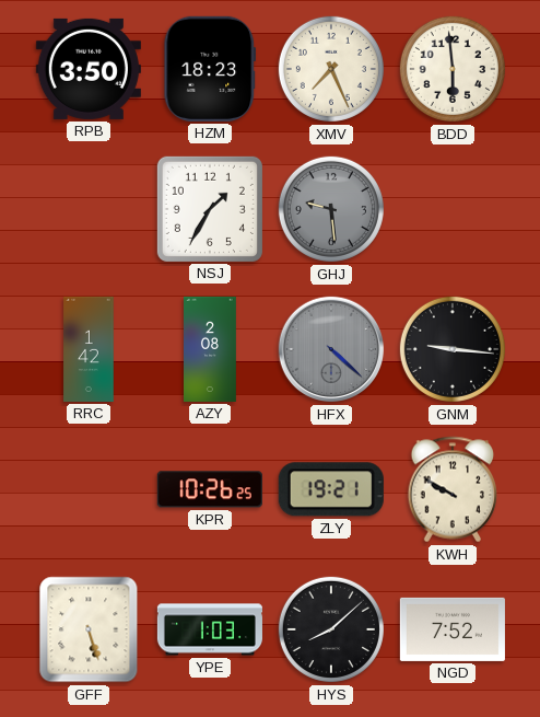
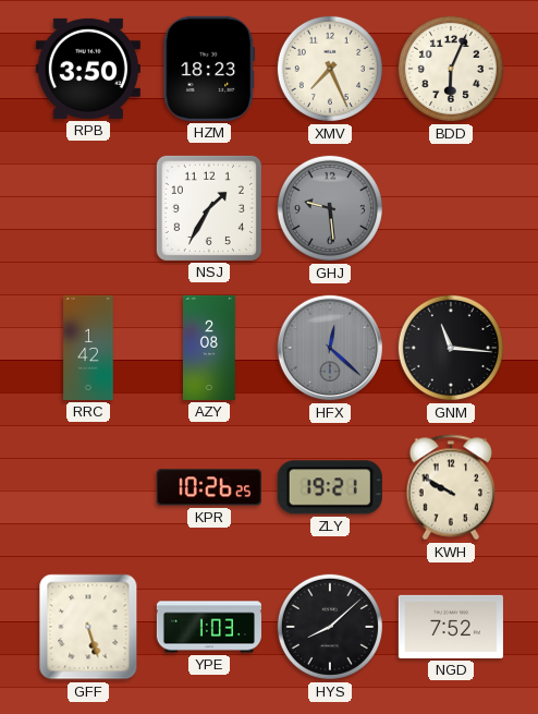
BDD: 5:59 -> 6:04
HFX: 4:22 -> 12:22
GNM: 9:16 -> 11:16
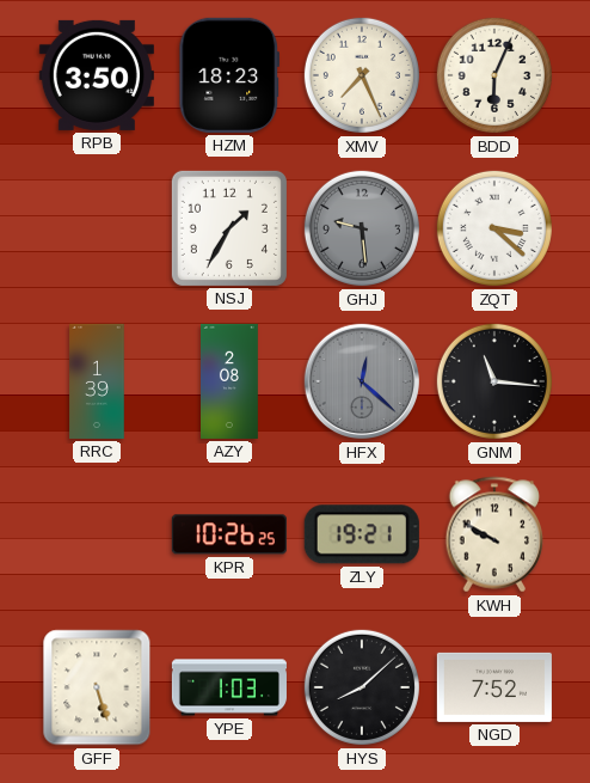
ZQT: none -> 3:22
RRC: 1:42 -> 1:39
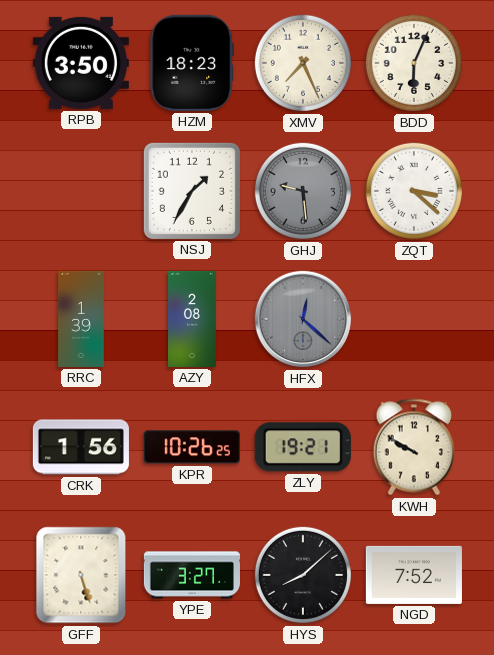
GNM: 11:16 -> none
CRK: none -> 1:56
YPE: 1:03 -> 3:27
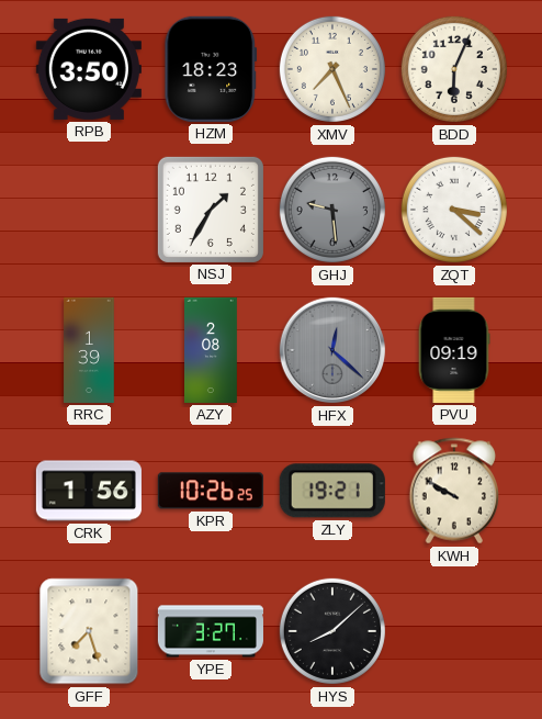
PVU: none -> 09:19
GFF: 5:27 -> 7:27
NGD: 7:52 -> none
